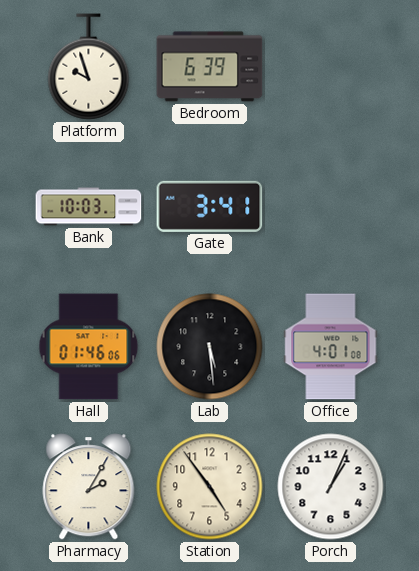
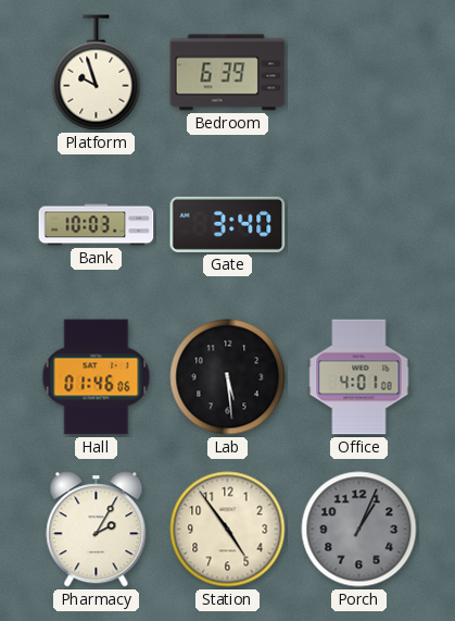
Gate: 3:41 -> 3:40
Porch dial: white -> grey
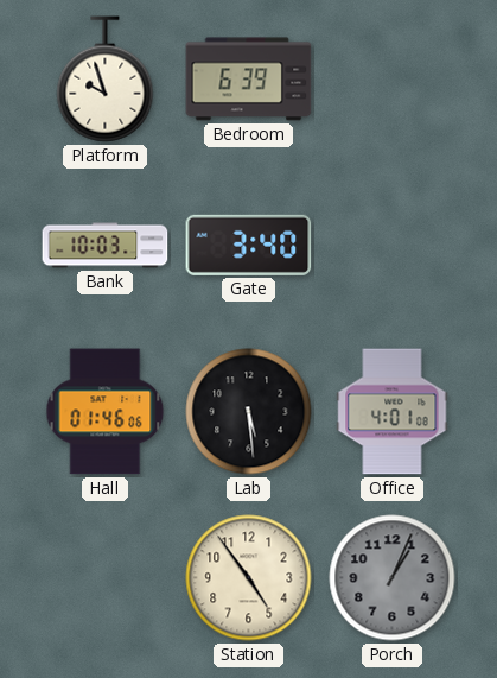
Pharmacy: 2:05 -> none
